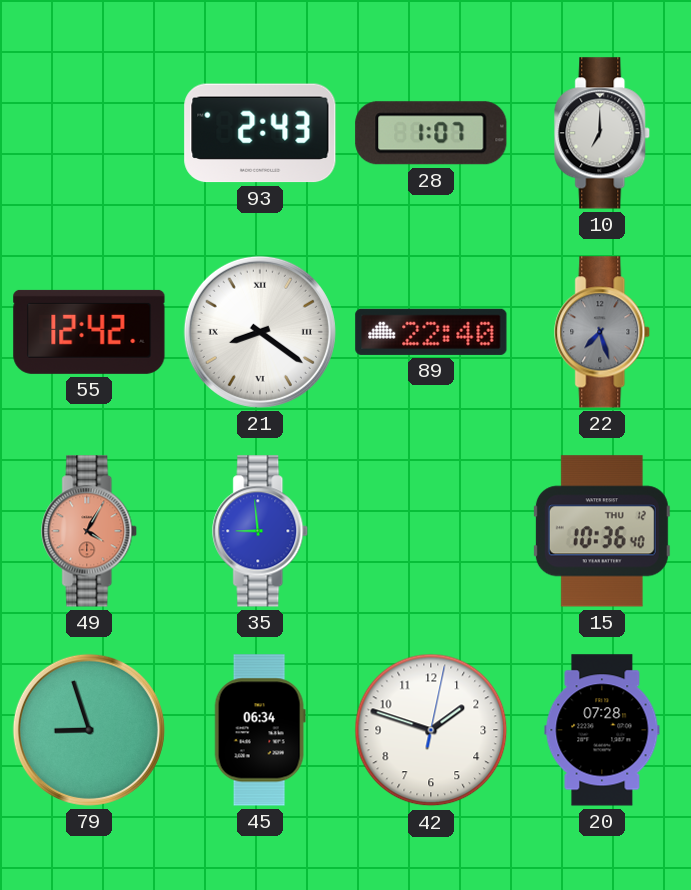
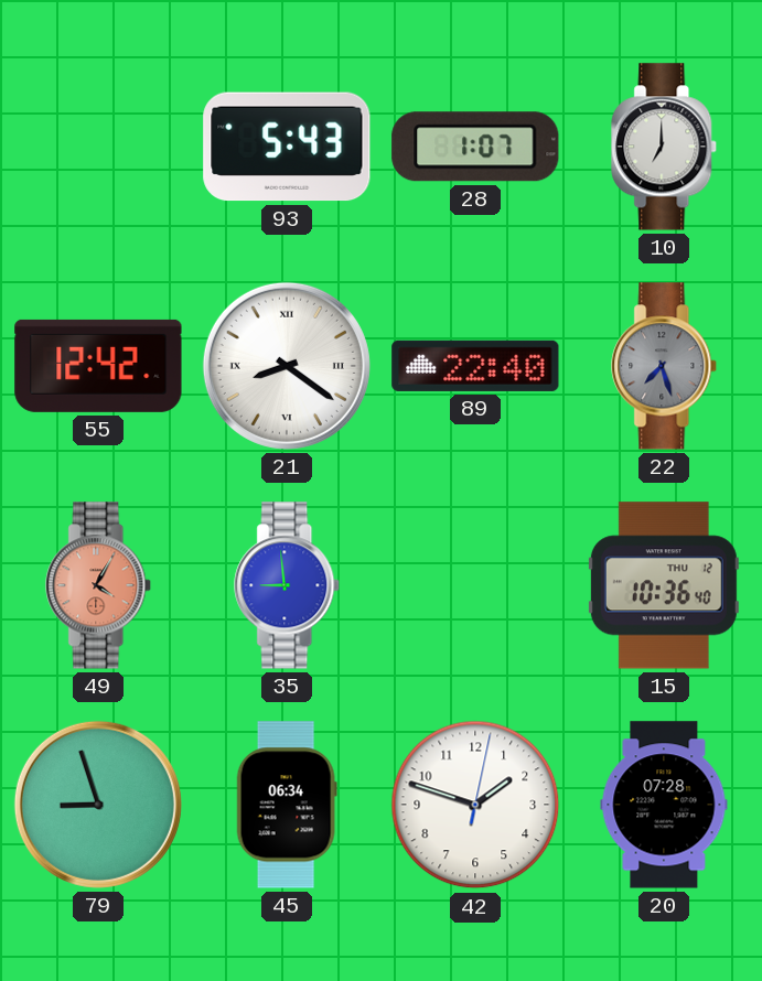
93: 2:43 -> 5:43
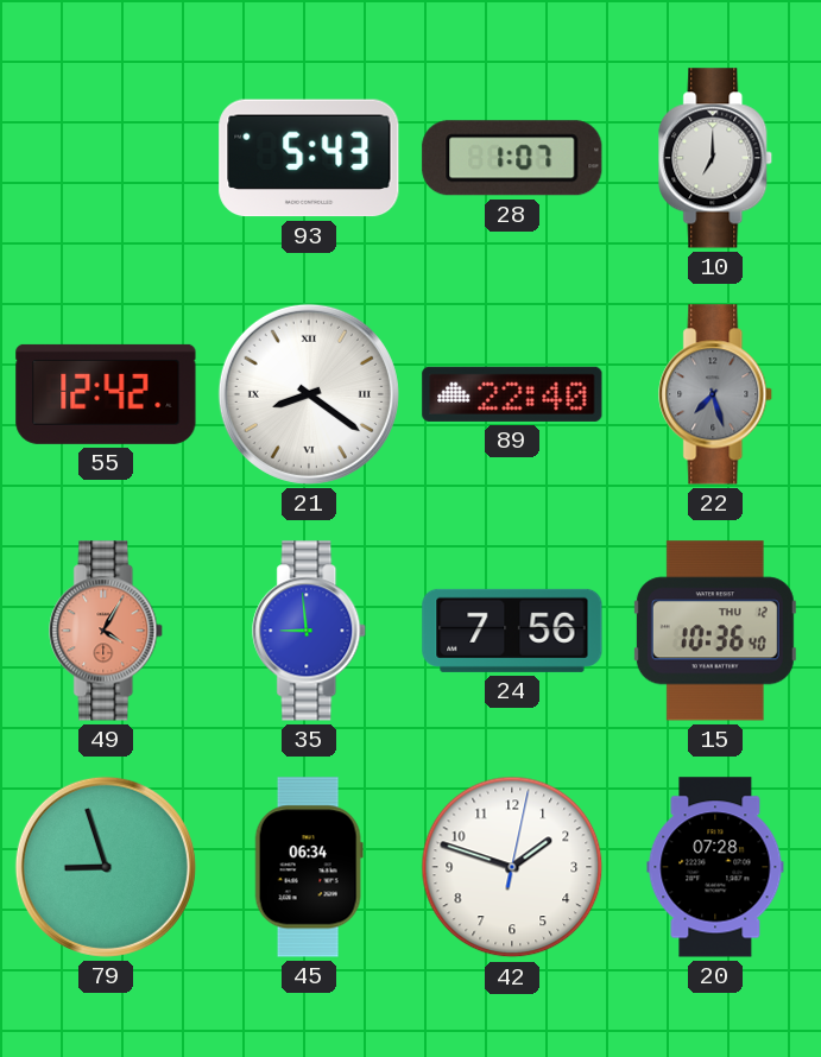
24: none -> 7:56
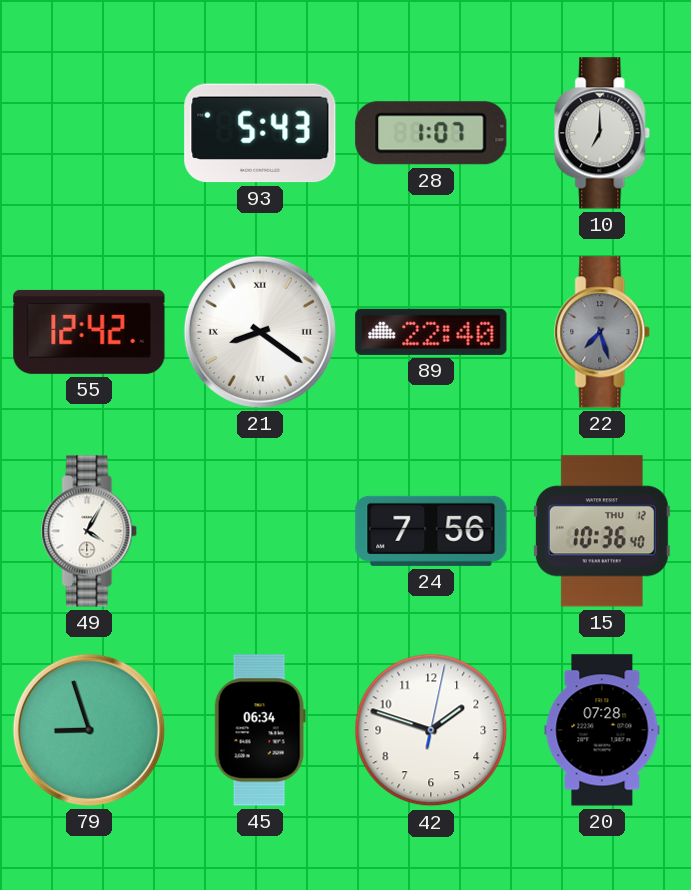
49 dial: salmon -> white
35: 8:59 -> none
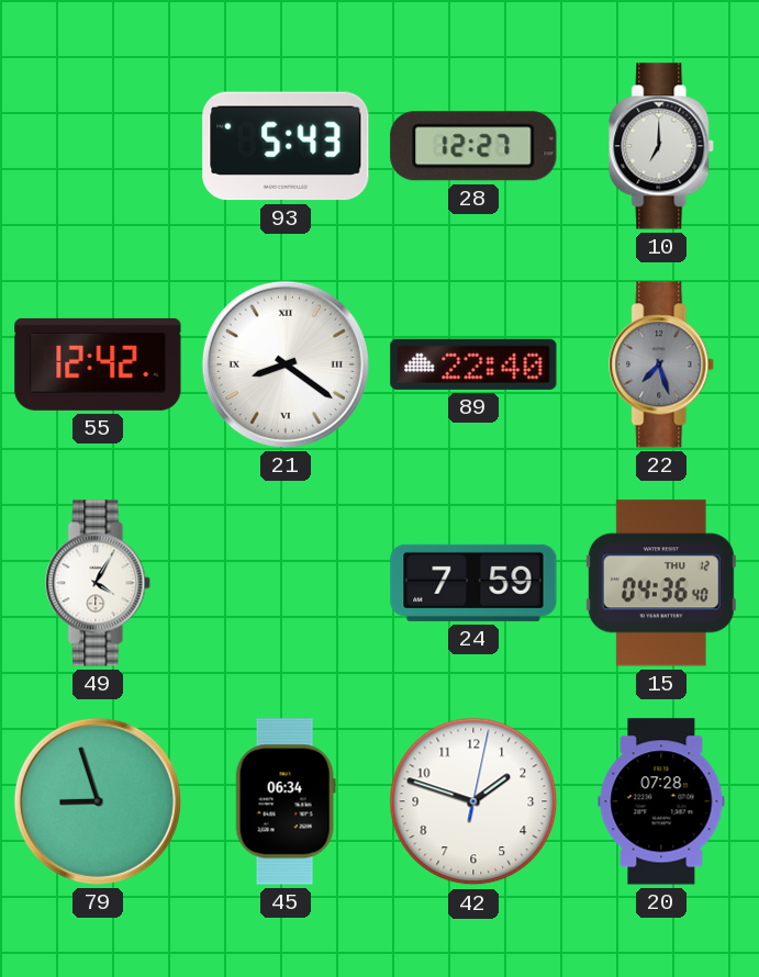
28: 1:07 -> 12:27
24: 7:56 -> 7:59
15: 10:36 -> 04:36
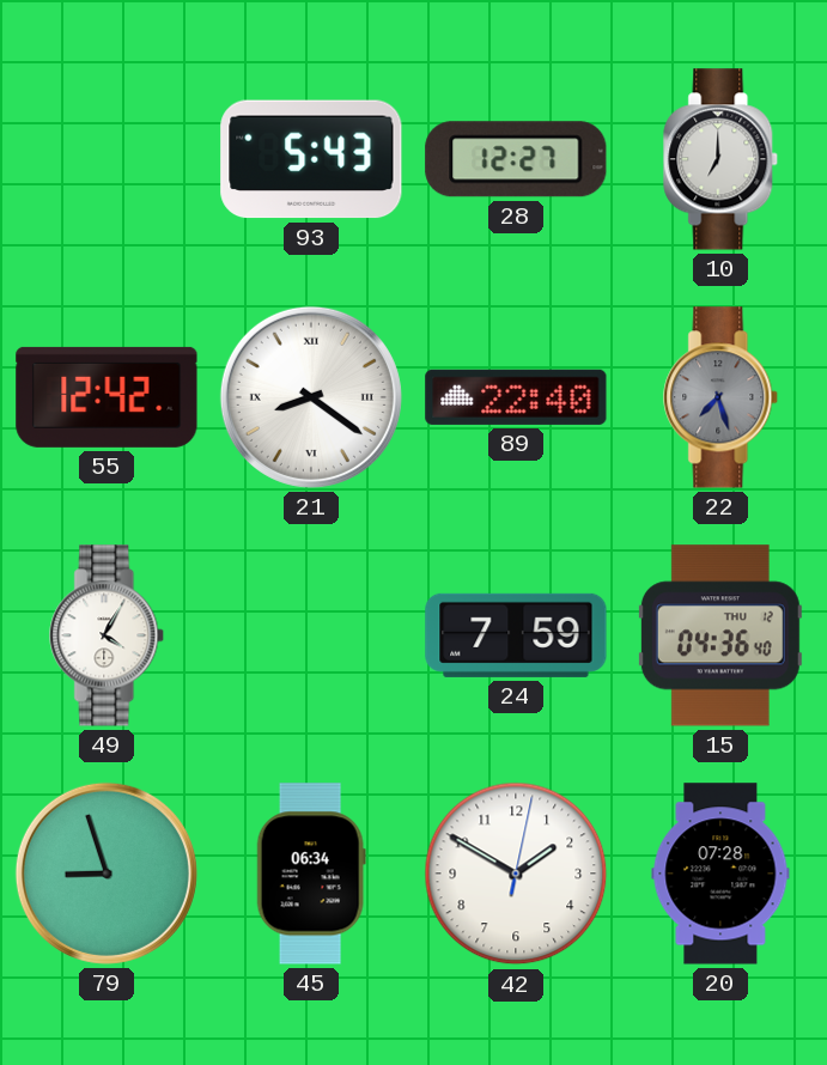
42: 1:48 -> 1:50
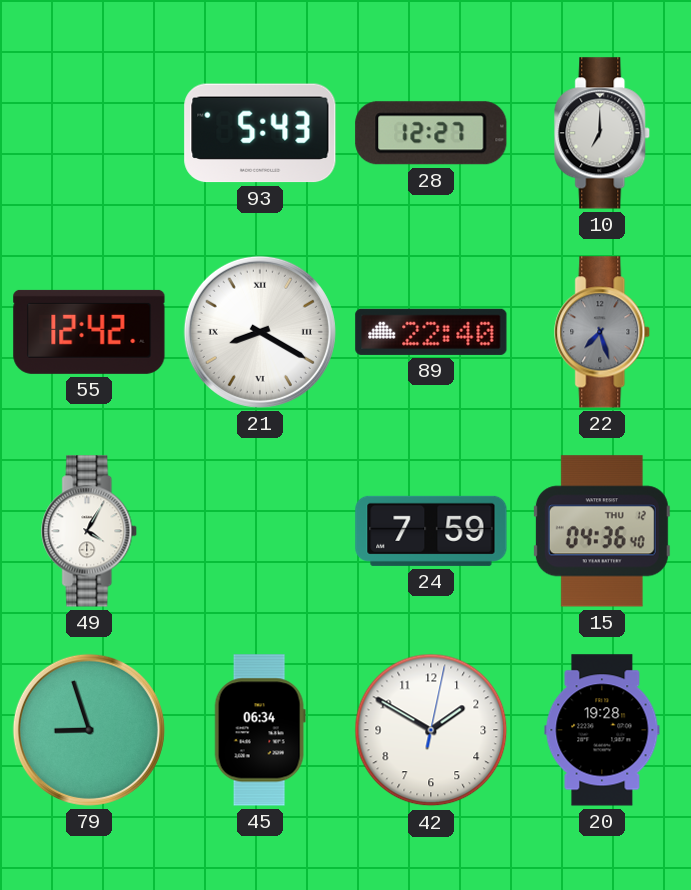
21: 8:21 -> 8:20
20: 07:28 -> 19:28
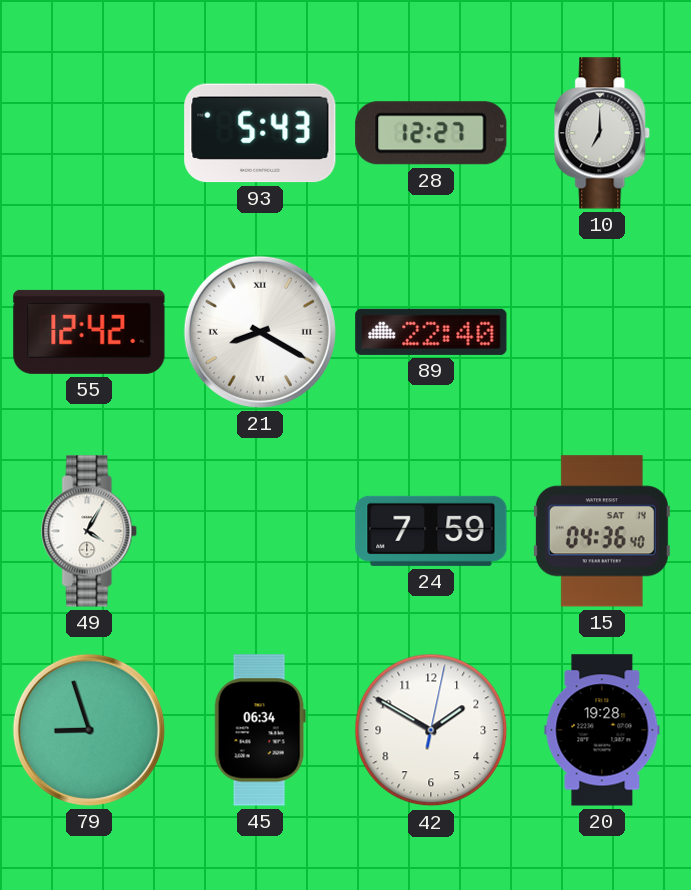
22: 7:27 -> none
15 date: THU 12 -> SAT 14
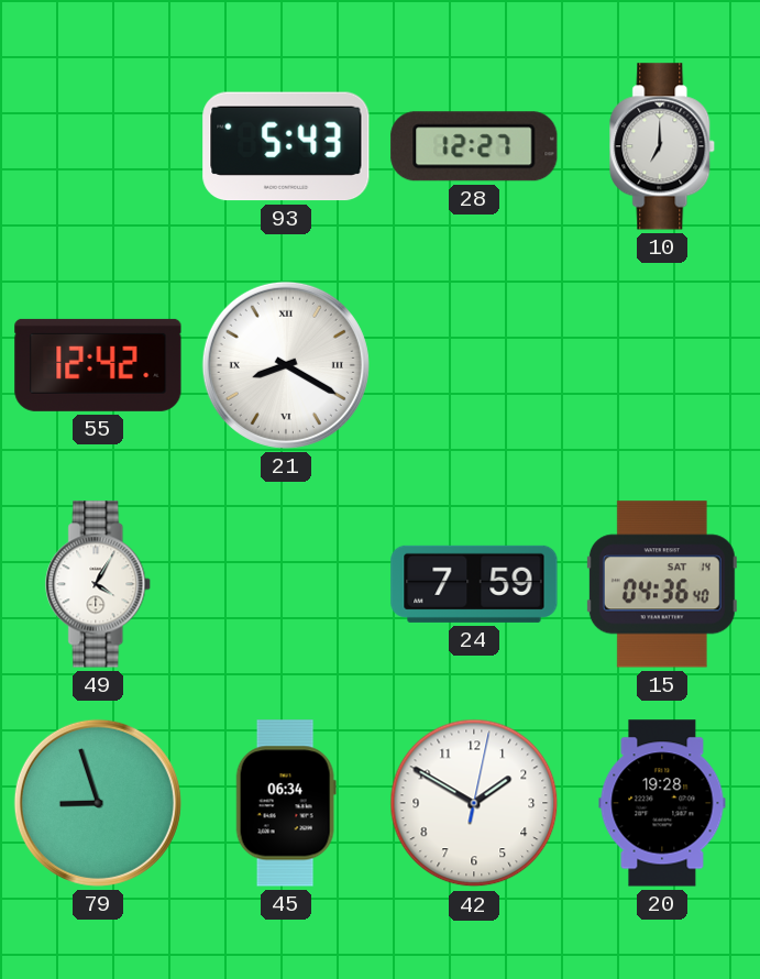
89: 22:40 -> none
